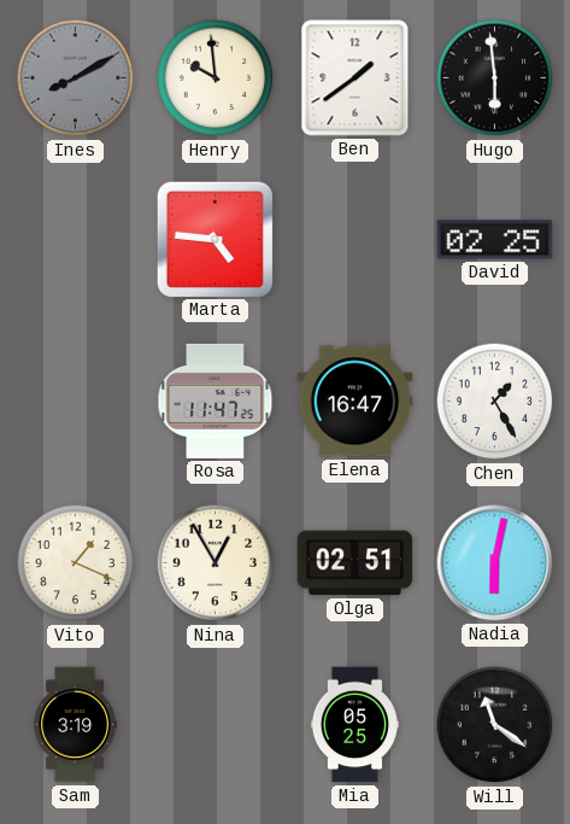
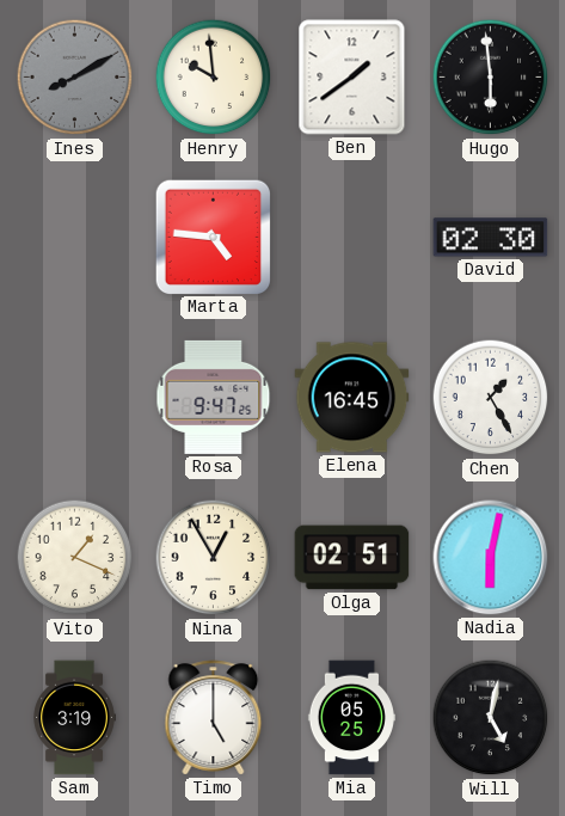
David: 02:25 -> 02:30
Rosa: 11:47 -> 9:47
Elena: 16:47 -> 16:45
Timo: none -> 5:00
Will: 11:21 -> 5:02
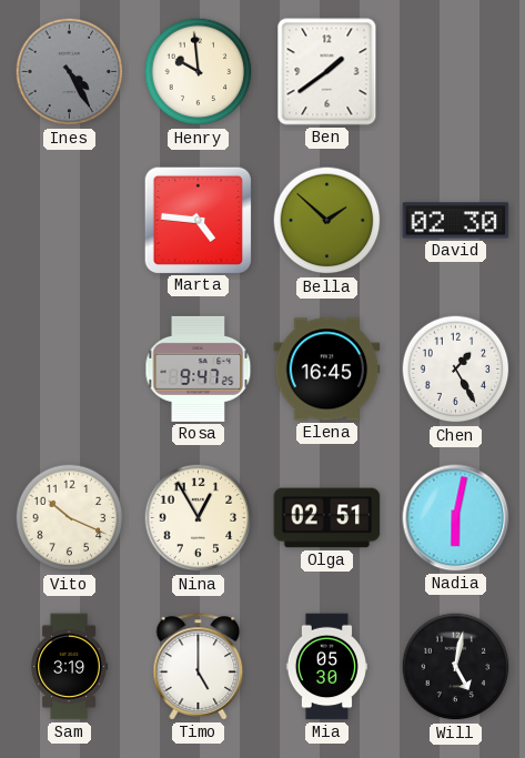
Ines: 8:10 -> 4:25
Hugo: 5:59 -> none
Bella: none -> 1:52
Vito: 1:19 -> 10:19
Mia: 05:25 -> 05:30
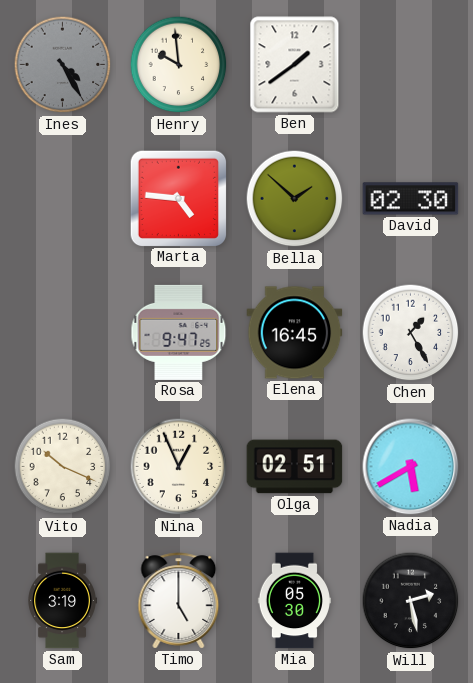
Nina: 12:55 -> 12:56
Nadia: 6:02 -> 5:40
Will: 5:02 -> 2:28
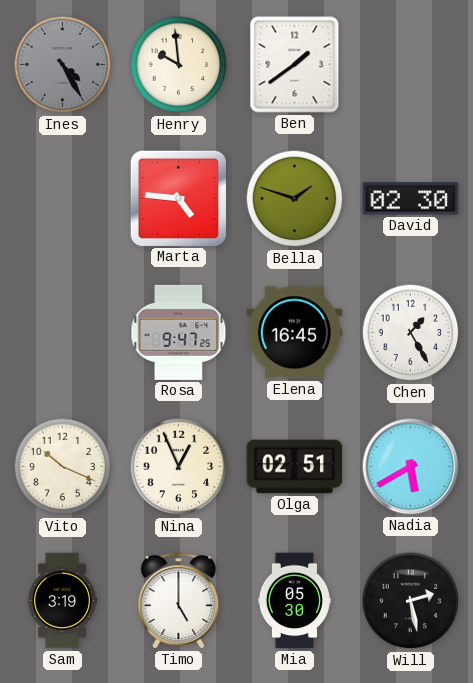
Bella: 1:52 -> 1:48
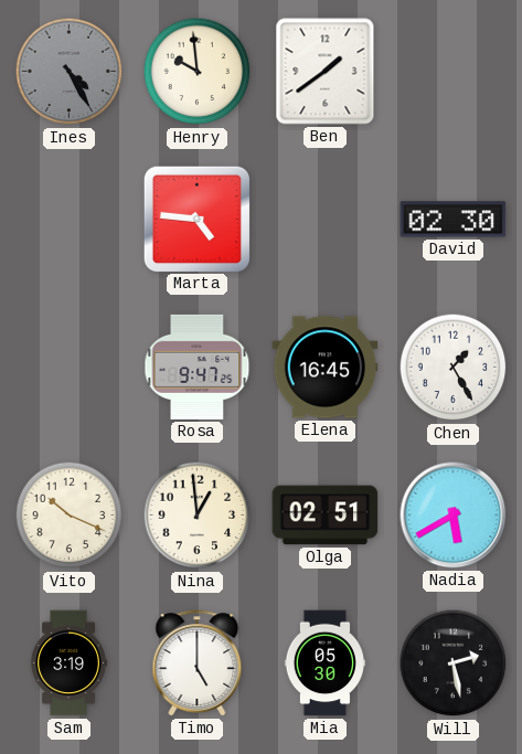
Bella: 1:48 -> none
Nina: 12:56 -> 12:59
